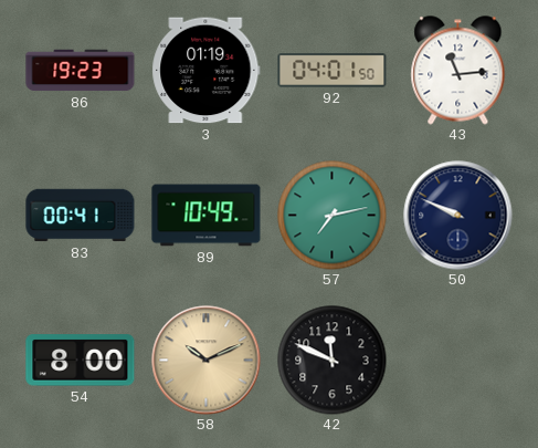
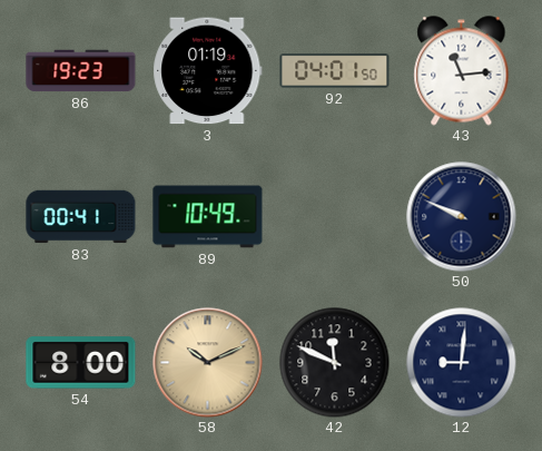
57: 7:13 -> none
12: none -> 9:01
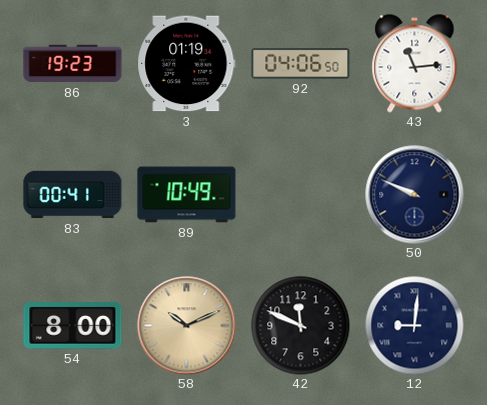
92: 04:01 -> 04:06
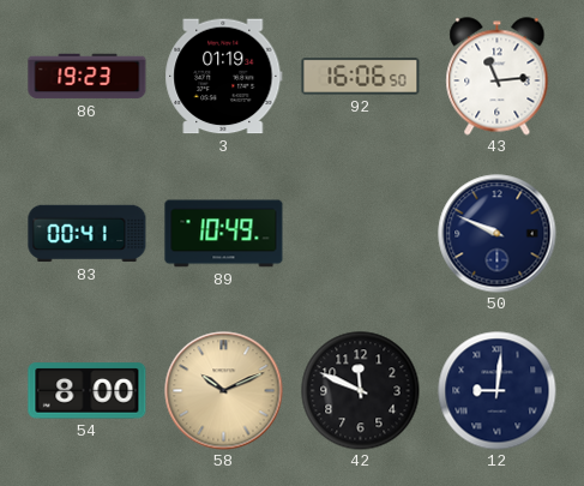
92: 04:06 -> 16:06
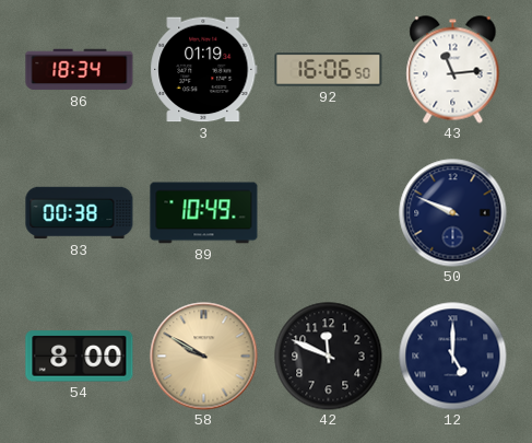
86: 19:23 -> 18:34
83: 00:41 -> 00:38
58: 10:11 -> 9:50
12: 9:01 -> 5:00
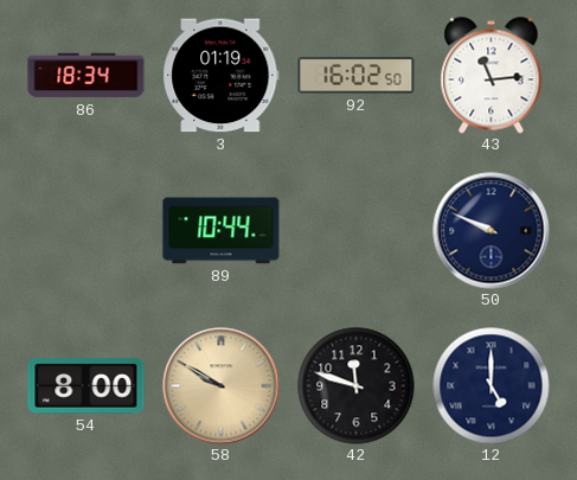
92: 16:06 -> 16:02
83: 00:38 -> none
89: 10:49 -> 10:44
42: 11:49 -> 11:48
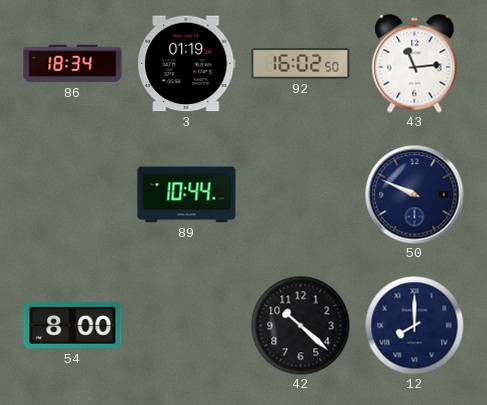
58: 9:50 -> none
42: 11:48 -> 10:22
12: 5:00 -> 8:00
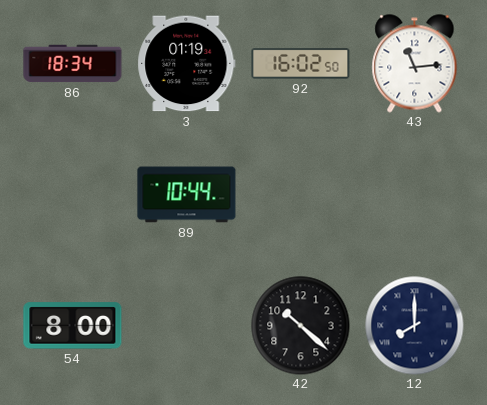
50: 9:49 -> none
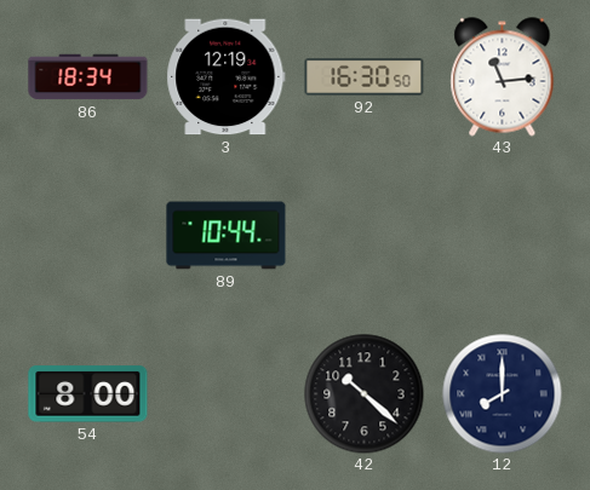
3: 01:19 -> 12:19
92: 16:02 -> 16:30
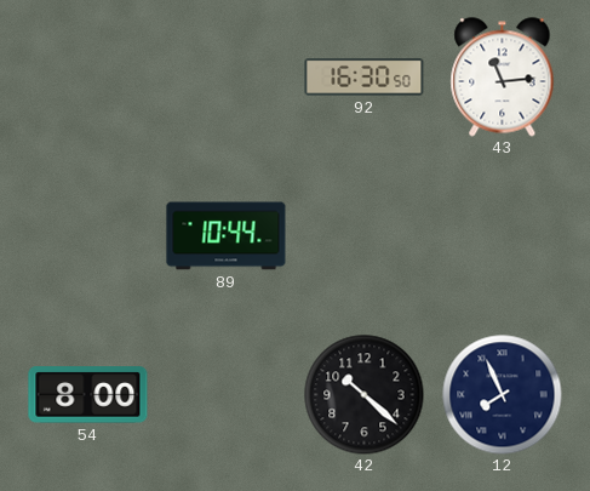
86: 18:34 -> none
3: 12:19 -> none
12: 8:00 -> 7:56
